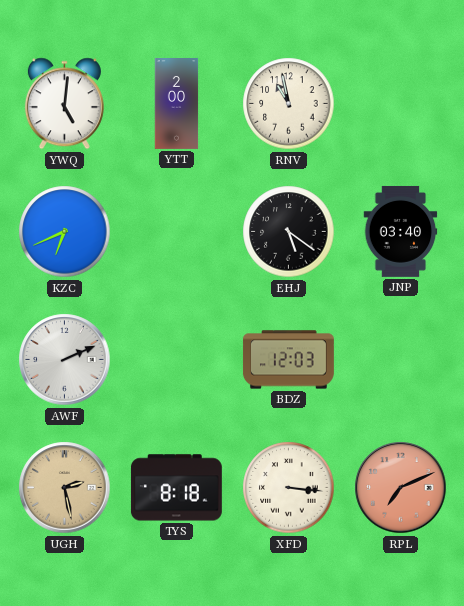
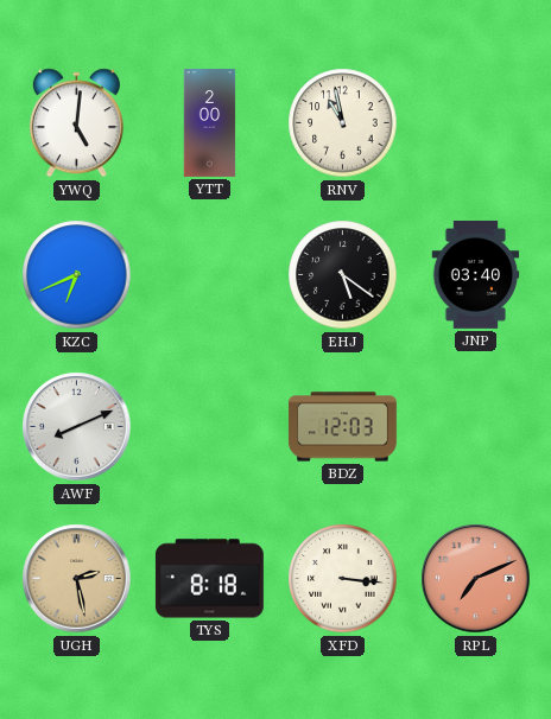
AWF: 2:11 -> 8:11
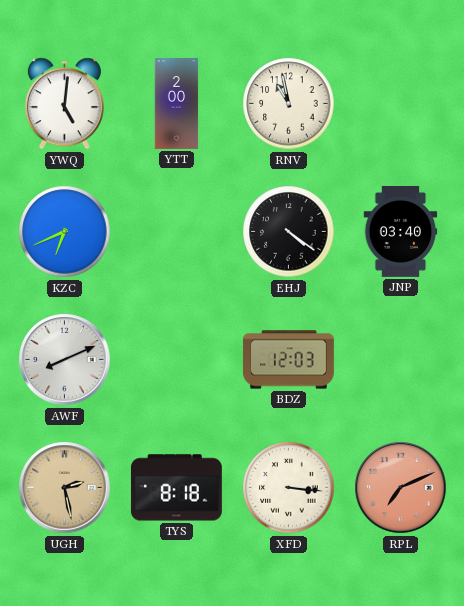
EHJ: 5:21 -> 4:21
